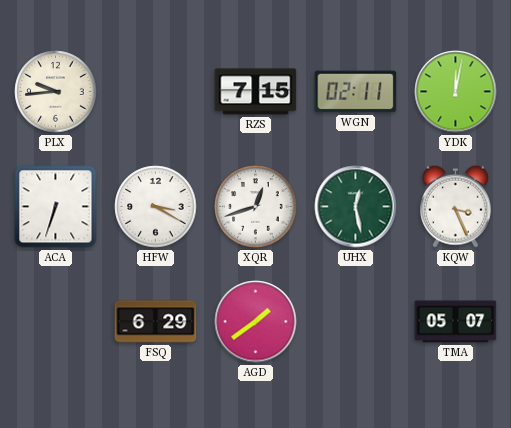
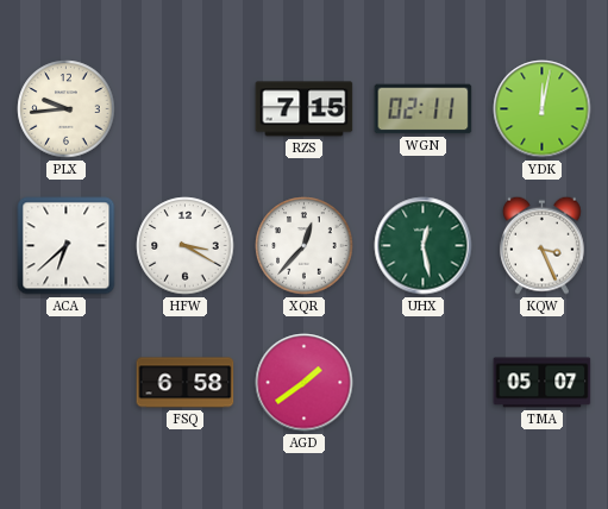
ACA: 6:33 -> 6:38
XQR: 12:42 -> 12:37
FSQ: 6:29 -> 6:58
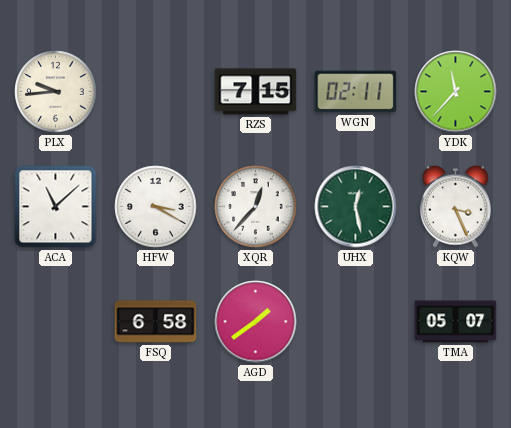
YDK: 12:02 -> 11:37
ACA: 6:38 -> 11:08
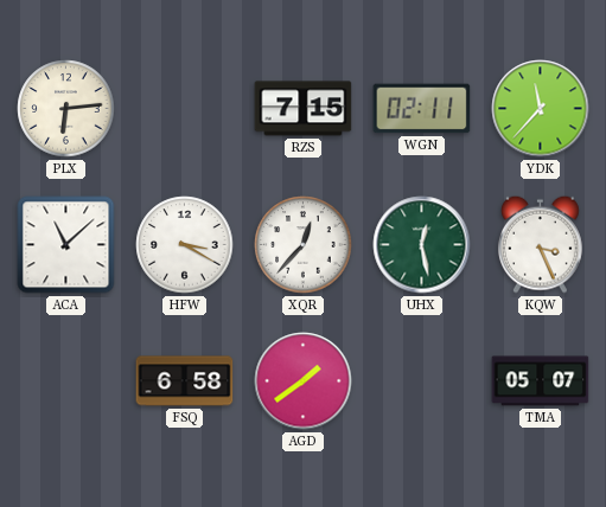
PLX: 9:44 -> 6:14
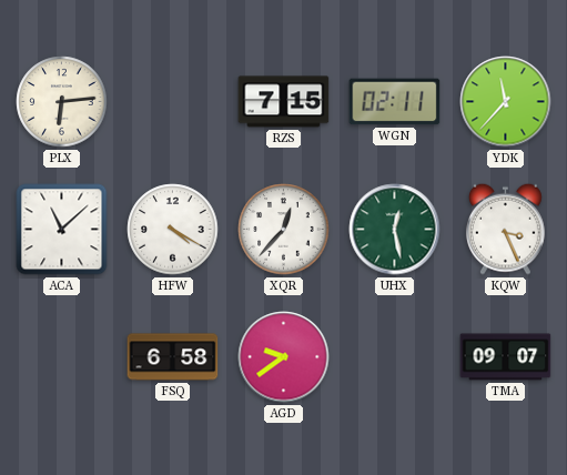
HFW: 3:20 -> 4:20
AGD: 1:39 -> 9:39
TMA: 05:07 -> 09:07
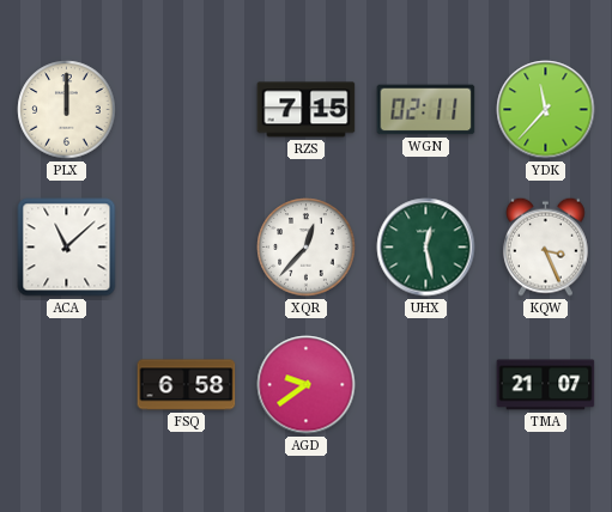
PLX: 6:14 -> 12:00
HFW: 4:20 -> none
TMA: 09:07 -> 21:07
